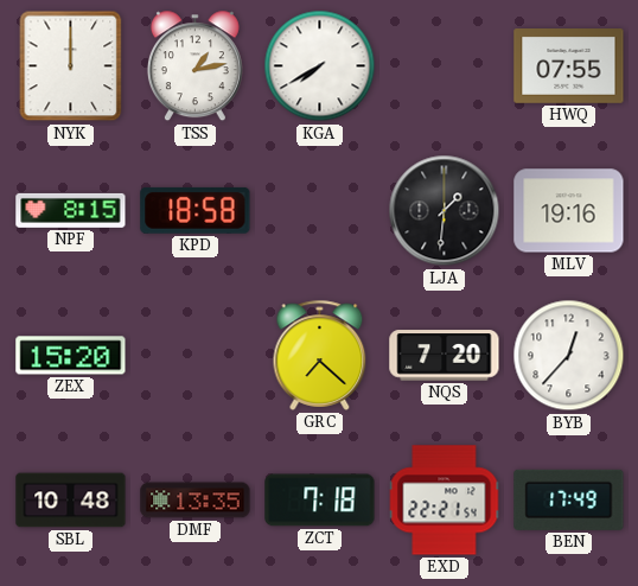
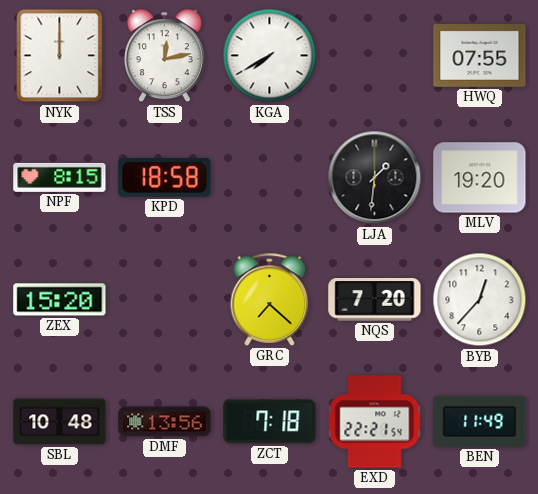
TSS: 1:13 -> 12:13
MLV: 19:16 -> 19:20
DMF: 13:35 -> 13:56
BEN: 17:49 -> 11:49
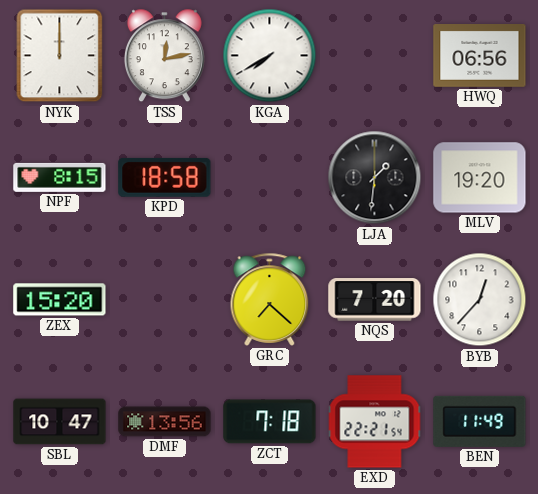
HWQ: 07:55 -> 06:56
SBL: 10:48 -> 10:47
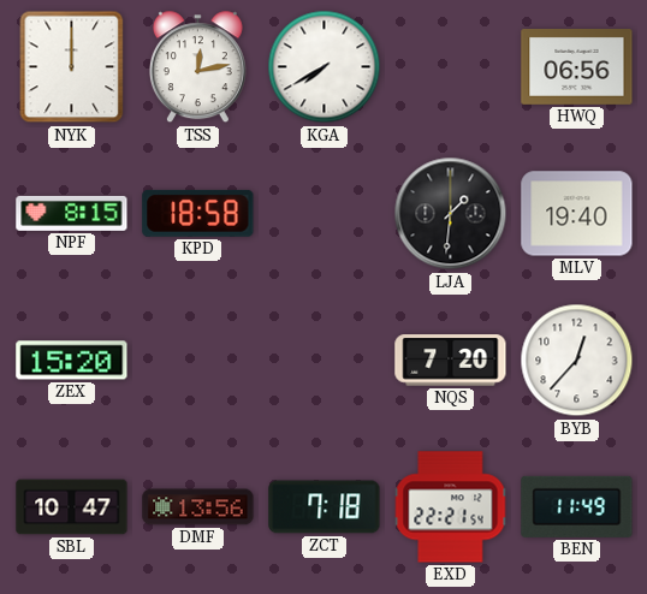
MLV: 19:20 -> 19:40
GRC: 7:22 -> none
